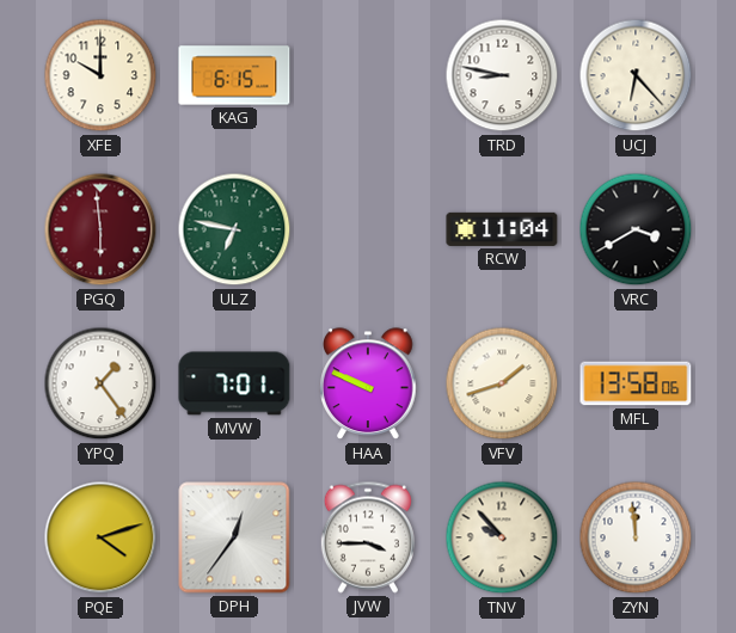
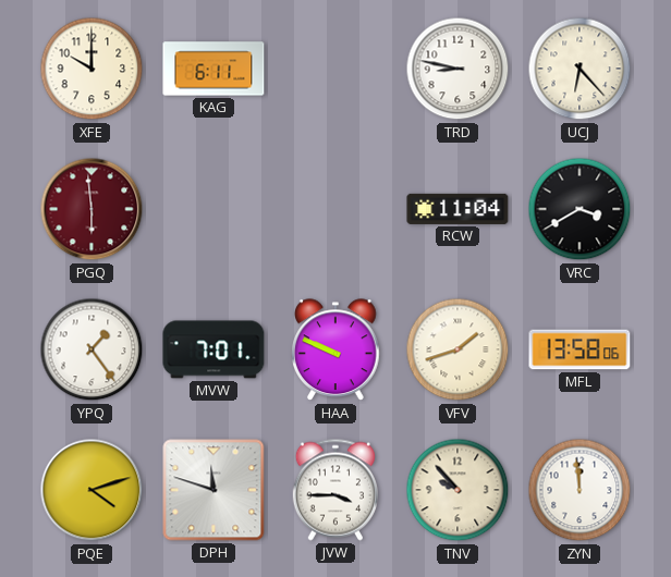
KAG: 6:15 -> 6:11
ULZ: 6:47 -> none
DPH: 12:36 -> 11:48
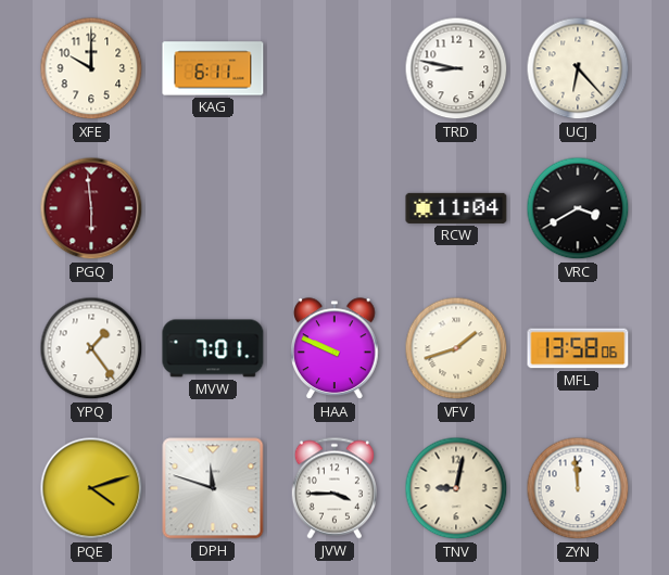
TNV: 9:53 -> 9:02
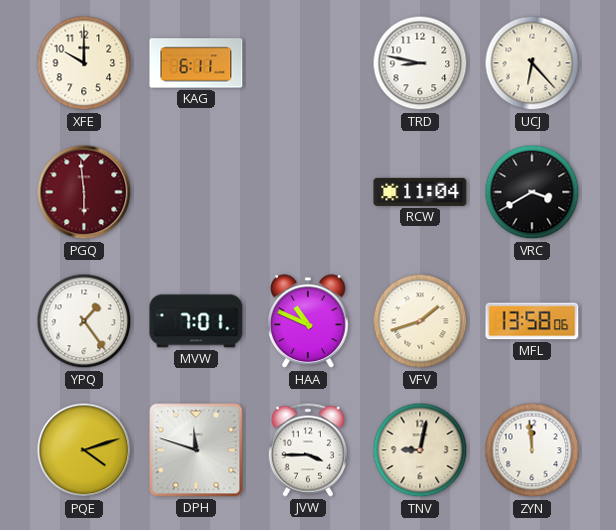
HAA: 9:49 -> 10:49
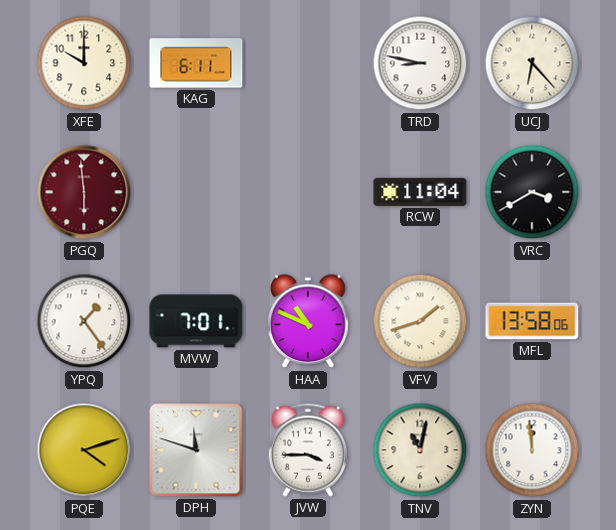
TNV: 9:02 -> 11:02
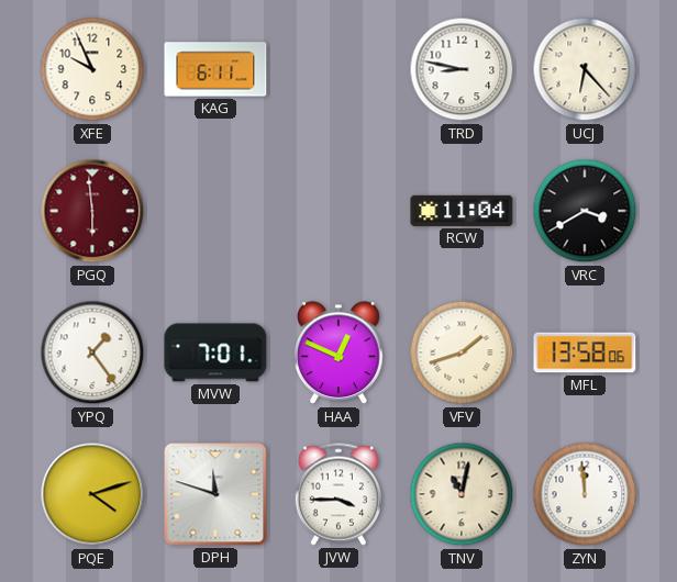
XFE: 10:00 -> 9:56
HAA: 10:49 -> 12:49
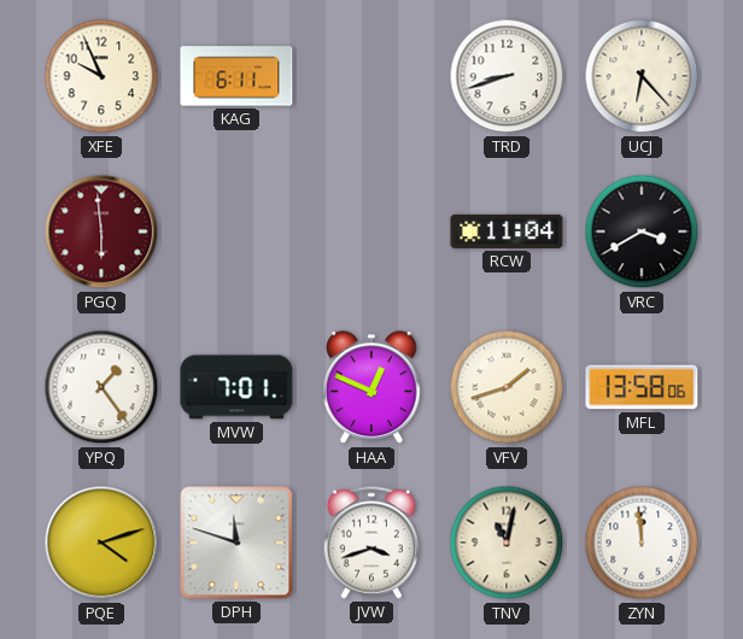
TRD: 8:47 -> 8:42
JVW: 3:45 -> 3:42
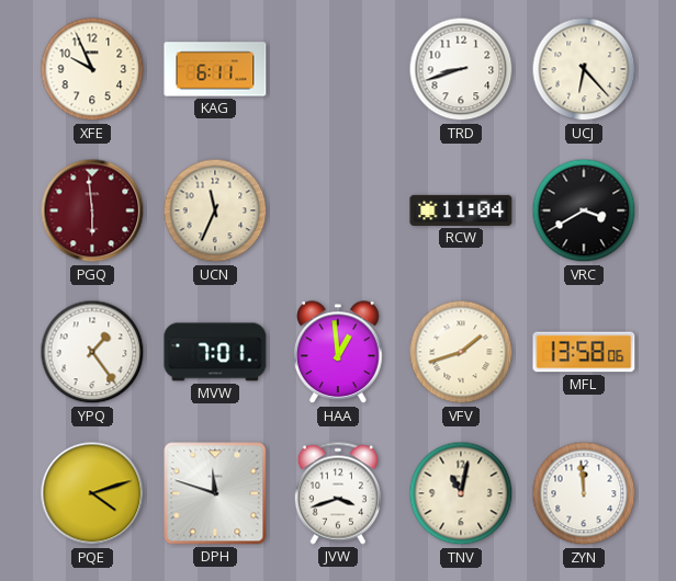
UCN: none -> 11:34
HAA: 12:49 -> 12:59
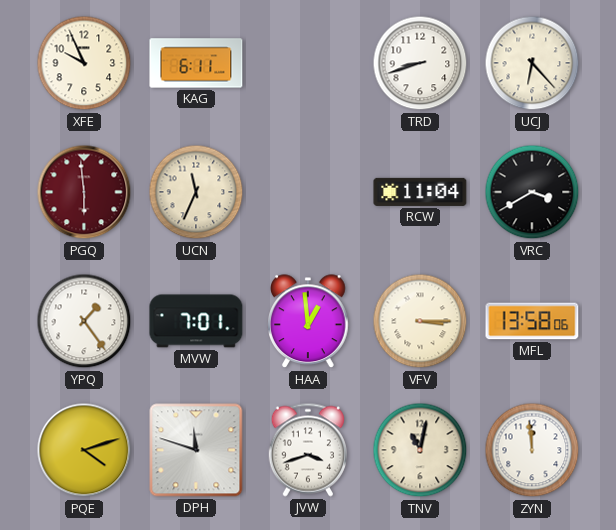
VFV: 1:42 -> 3:15
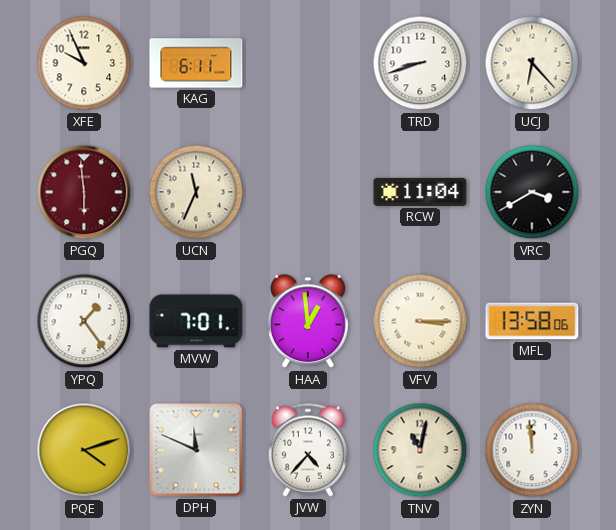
DPH: 11:48 -> 11:49
JVW: 3:42 -> 4:37
